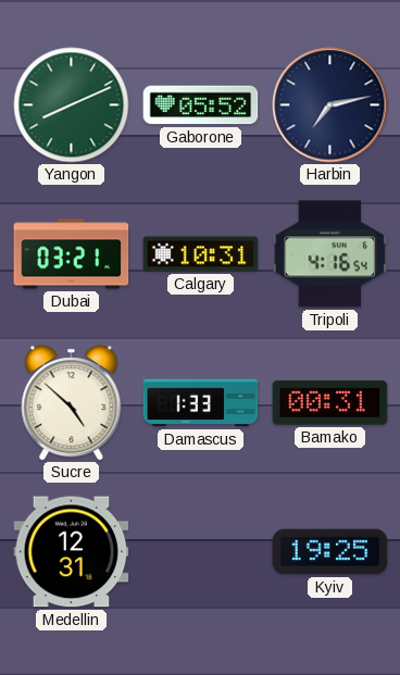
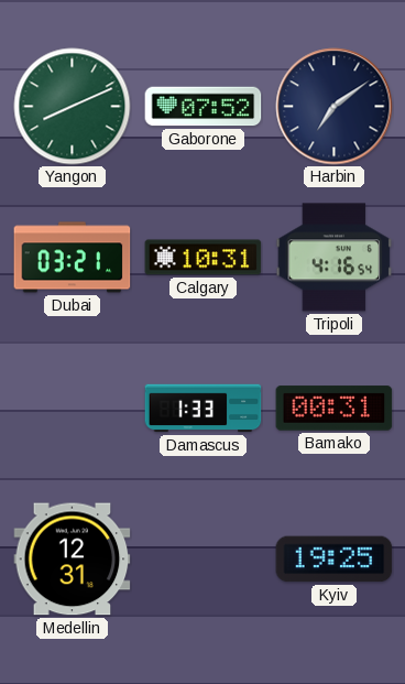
Gaborone: 05:52 -> 07:52
Harbin: 7:13 -> 7:09
Sucre: 4:52 -> none
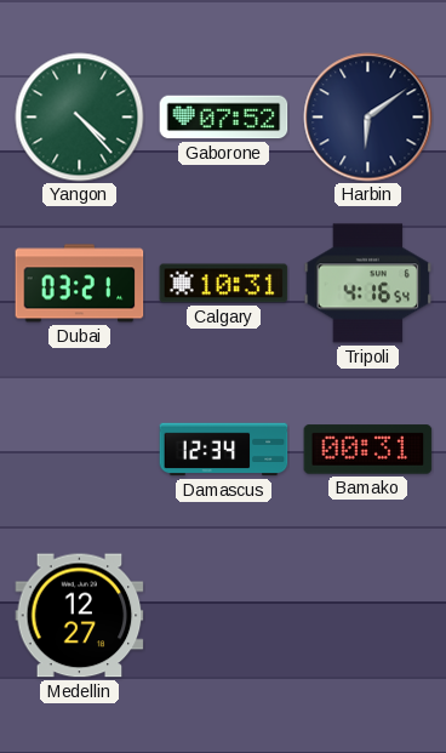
Yangon: 8:11 -> 4:23
Harbin: 7:09 -> 6:09
Damascus: 1:33 -> 12:34
Medellin: 12:31 -> 12:27
Kyiv: 19:25 -> none
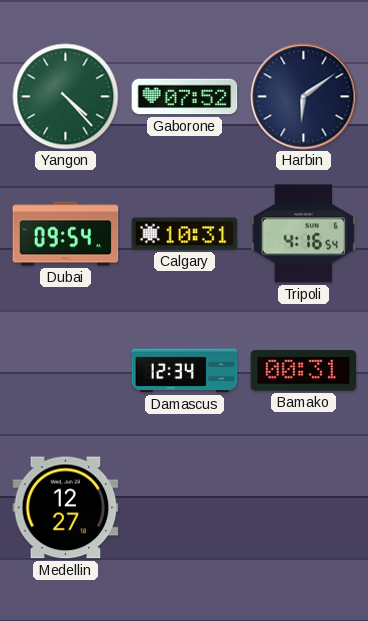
Dubai: 03:21 -> 09:54
